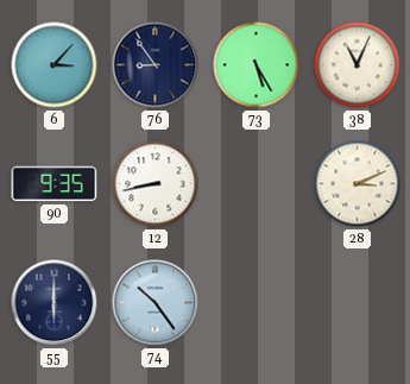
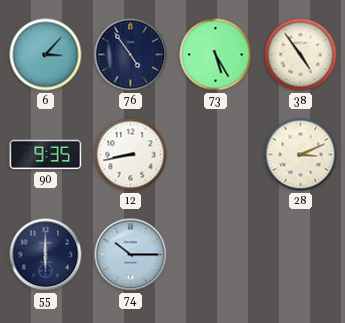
76: 8:54 -> 4:54
38: 11:04 -> 4:54
74: 10:24 -> 10:15
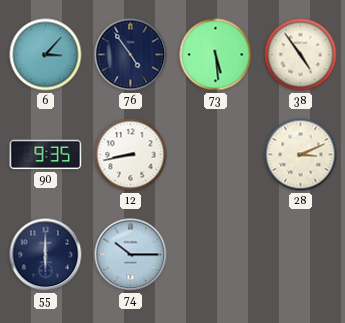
73: 5:25 -> 5:29
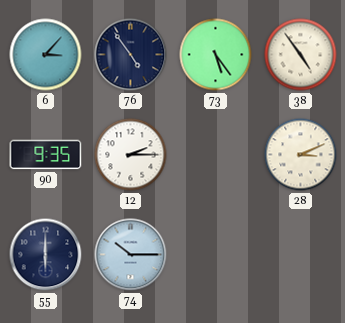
73: 5:29 -> 5:24
12: 8:43 -> 2:15
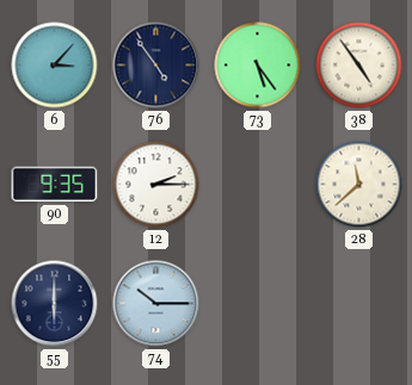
28: 3:11 -> 11:38
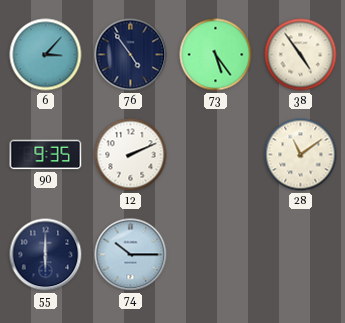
12: 2:15 -> 2:11
28: 11:38 -> 11:09
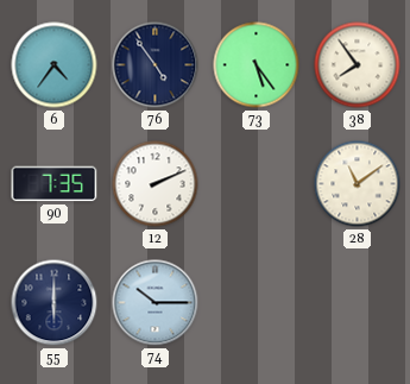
6: 3:07 -> 4:36
38: 4:54 -> 7:54
90: 9:35 -> 7:35
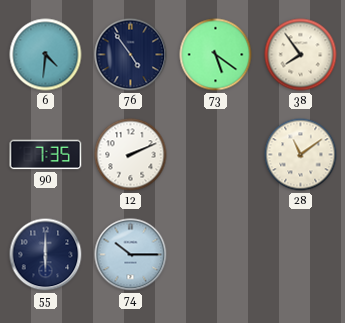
6: 4:36 -> 4:31
73: 5:24 -> 5:21
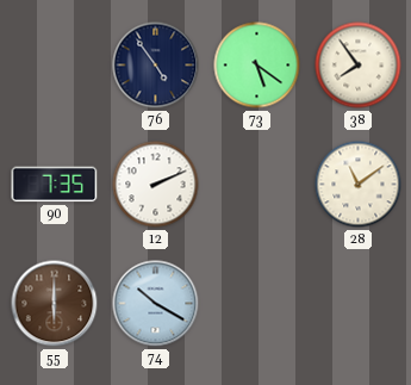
6: 4:31 -> none
55 dial: navy -> brown
74: 10:15 -> 10:20
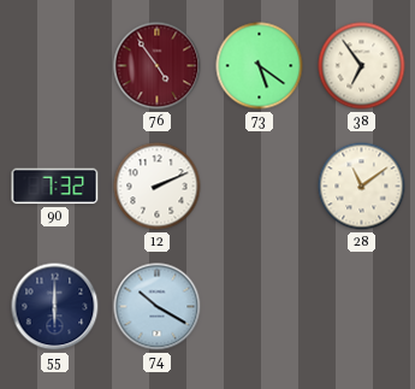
76 dial: navy -> burgundy
38: 7:54 -> 6:54
90: 7:35 -> 7:32
55 dial: brown -> navy
